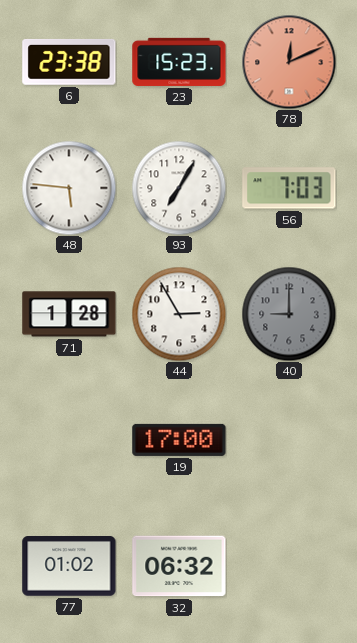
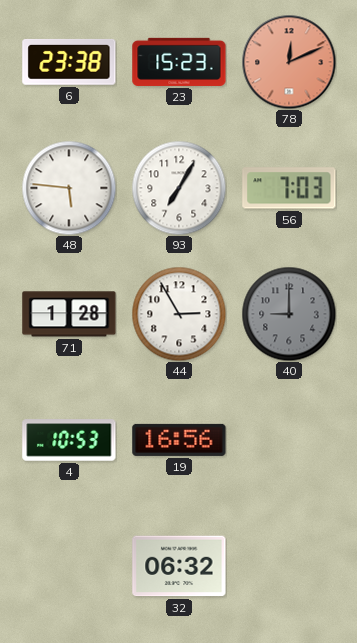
4: none -> 10:53
19: 17:00 -> 16:56
77: 01:02 -> none
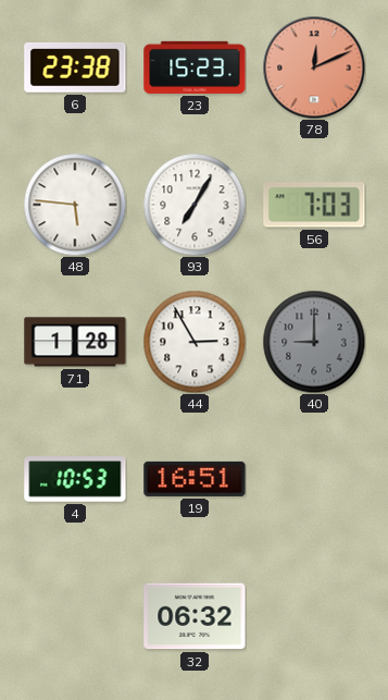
19: 16:56 -> 16:51
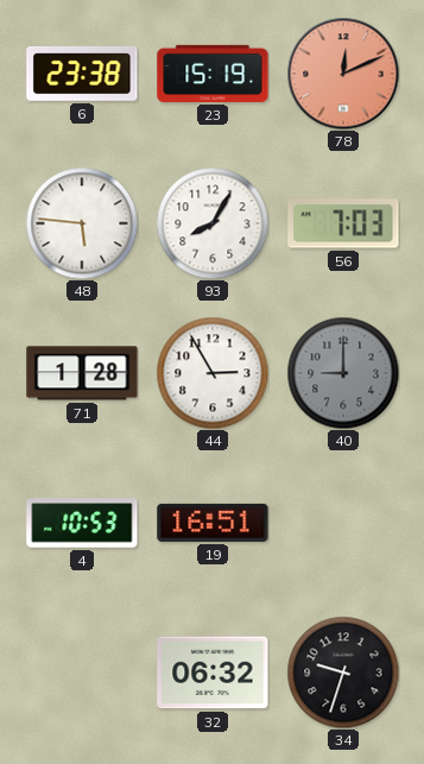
23: 15:23 -> 15:19
93: 7:05 -> 8:05
34: none -> 9:33
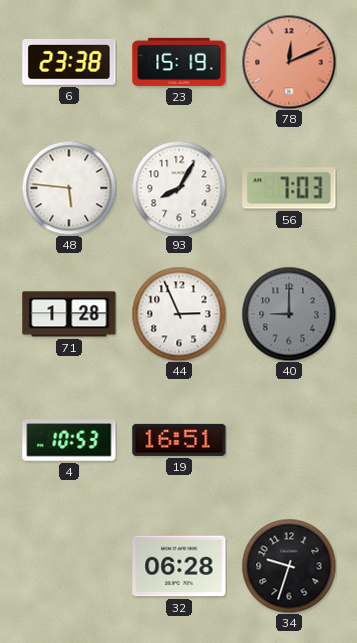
44: 2:55 -> 2:56
32: 06:32 -> 06:28
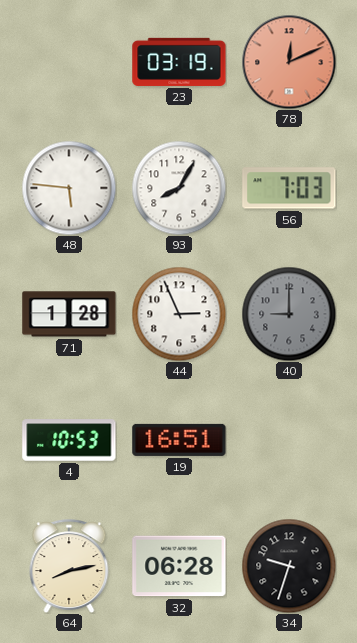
6: 23:38 -> none
23: 15:19 -> 03:19
64: none -> 8:13
